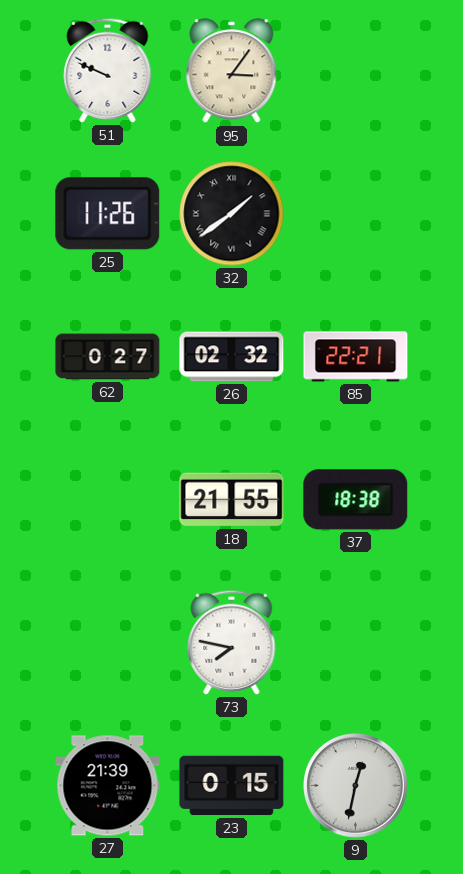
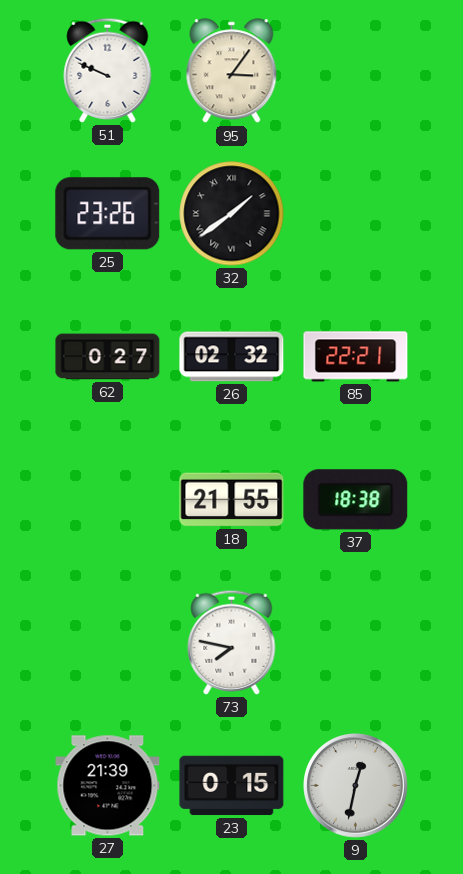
25: 11:26 -> 23:26
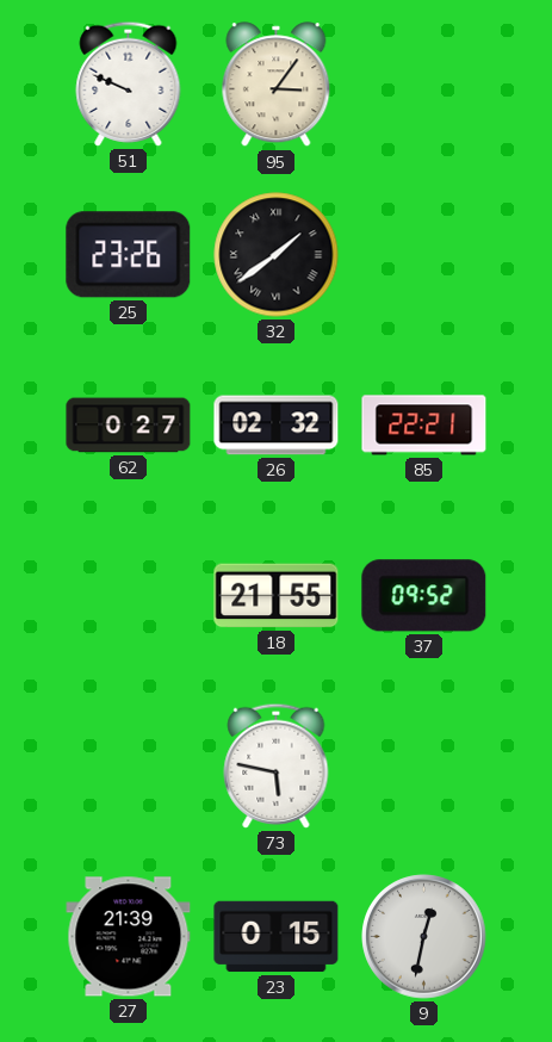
37: 18:38 -> 09:52
73: 7:47 -> 5:47
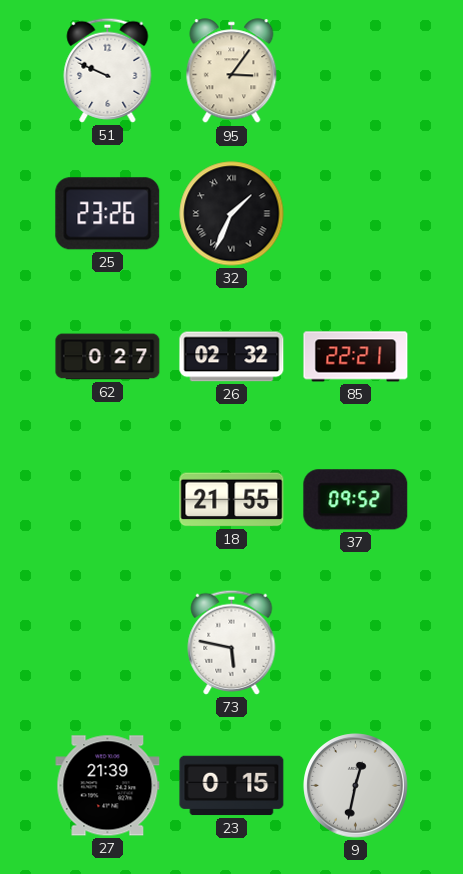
32: 1:39 -> 1:34
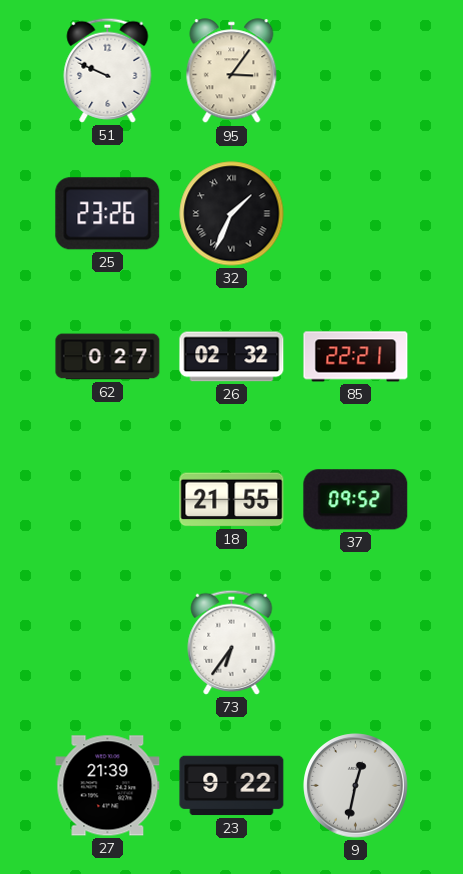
73: 5:47 -> 6:36
23: 0:15 -> 9:22
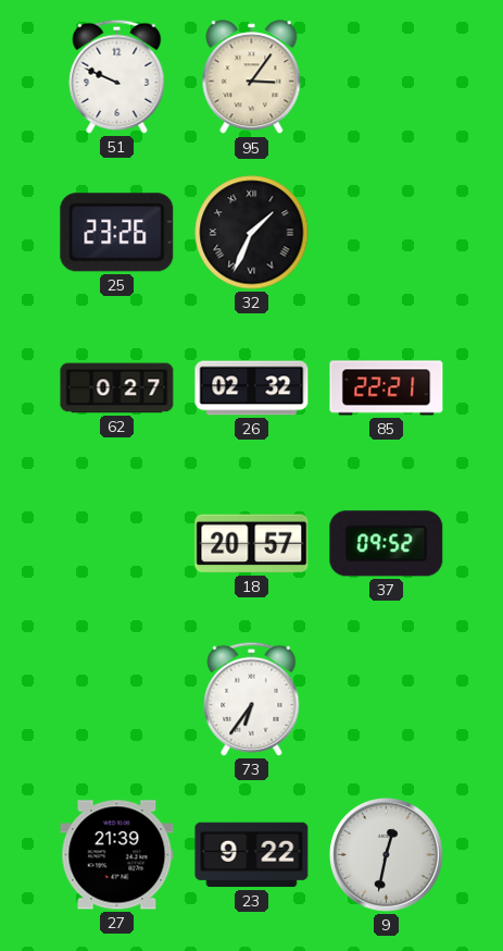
18: 21:55 -> 20:57
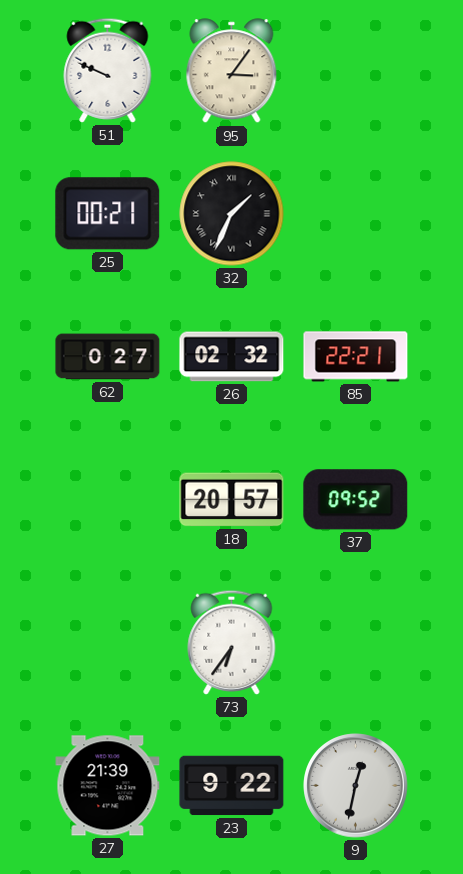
25: 23:26 -> 00:21
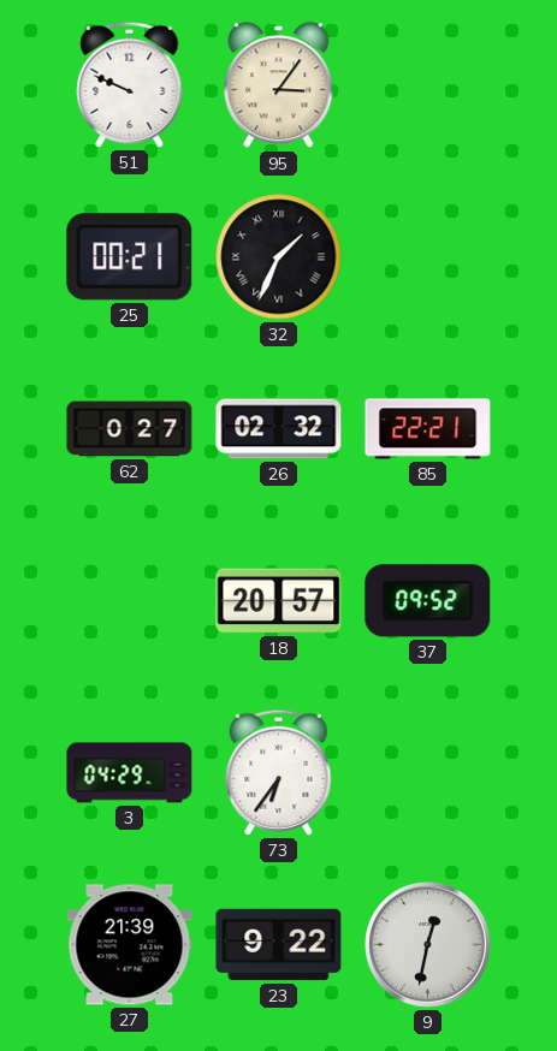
3: none -> 04:29
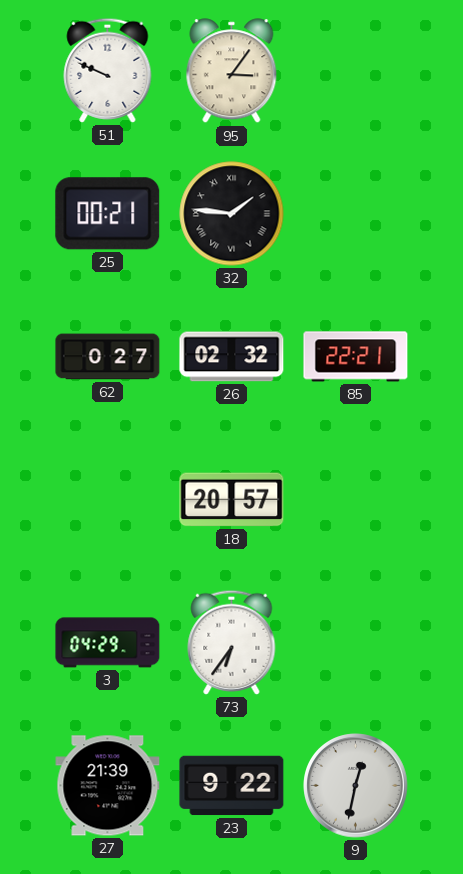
32: 1:34 -> 1:46
37: 09:52 -> none
